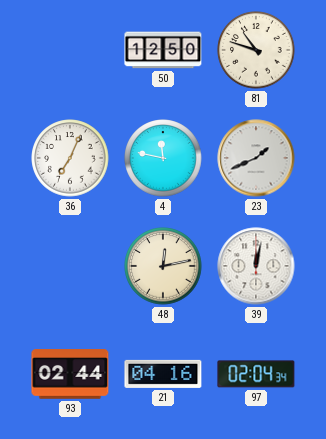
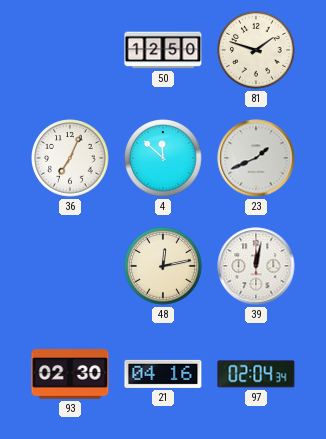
81: 10:48 -> 1:48
4: 11:47 -> 11:52
93: 02:44 -> 02:30
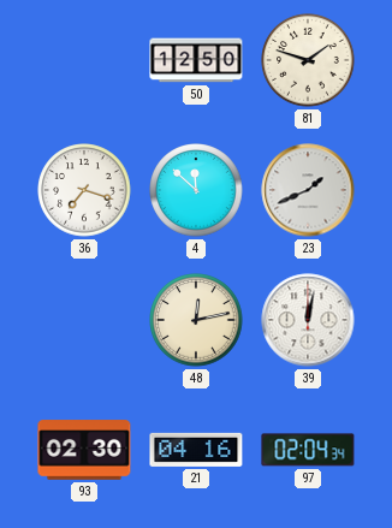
36: 7:04 -> 7:18
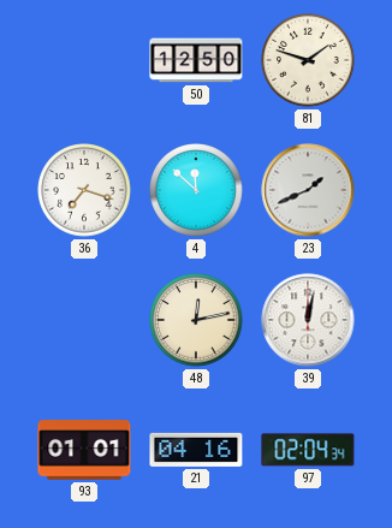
93: 02:30 -> 01:01
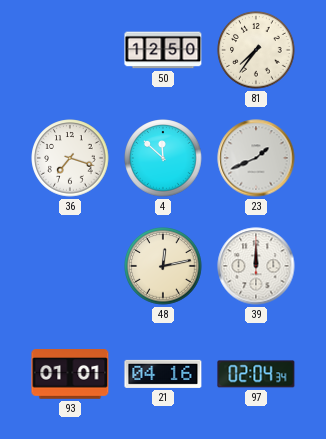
81: 1:48 -> 7:36
39: 12:02 -> 12:00
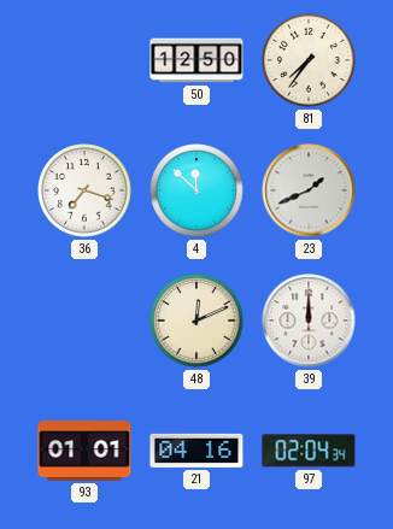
48: 12:13 -> 12:11
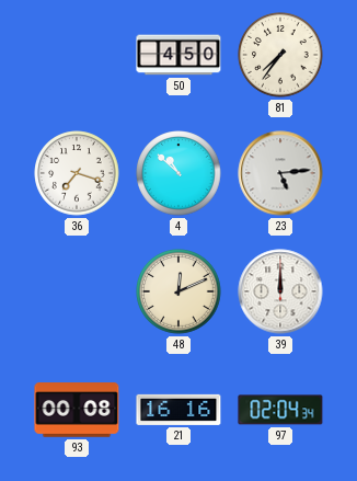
50: 12:50 -> 4:50
4: 11:52 -> 10:52
23: 1:41 -> 5:14
93: 01:01 -> 00:08
21: 04:16 -> 16:16
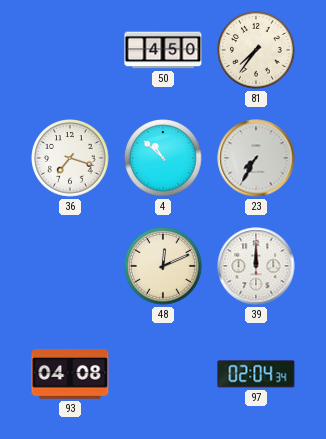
23: 5:14 -> 7:35
93: 00:08 -> 04:08
21: 16:16 -> none
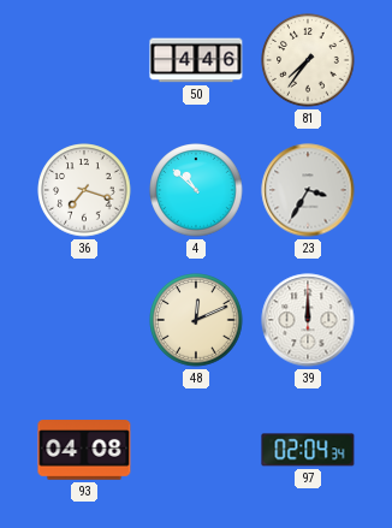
50: 4:50 -> 4:46
23: 7:35 -> 3:35
